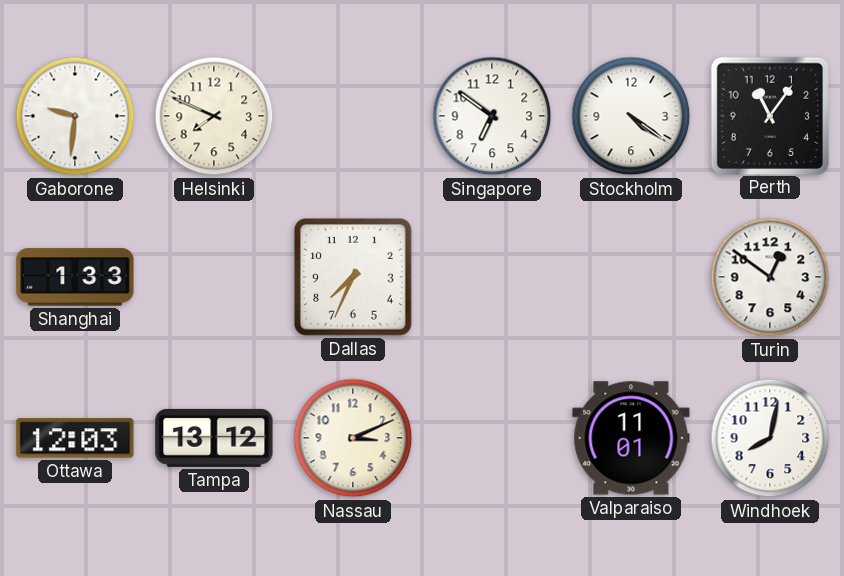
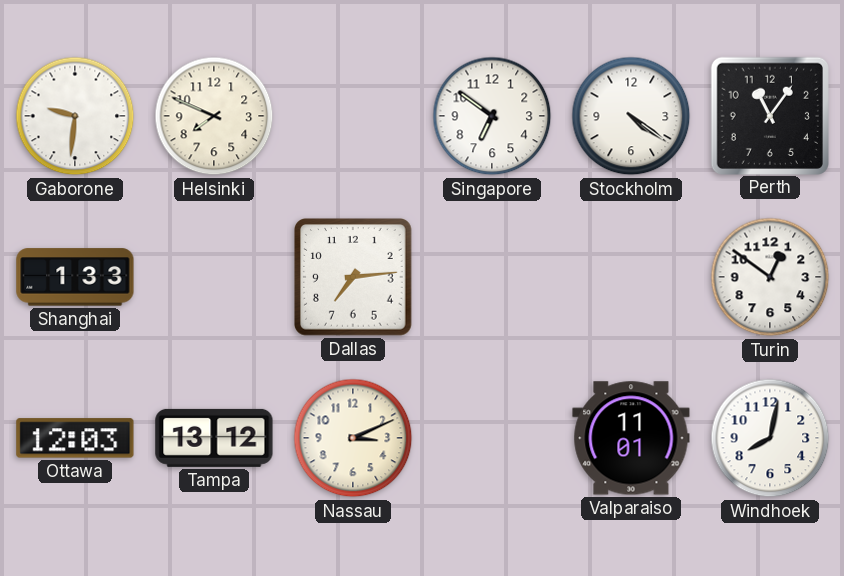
Dallas: 7:34 -> 7:14
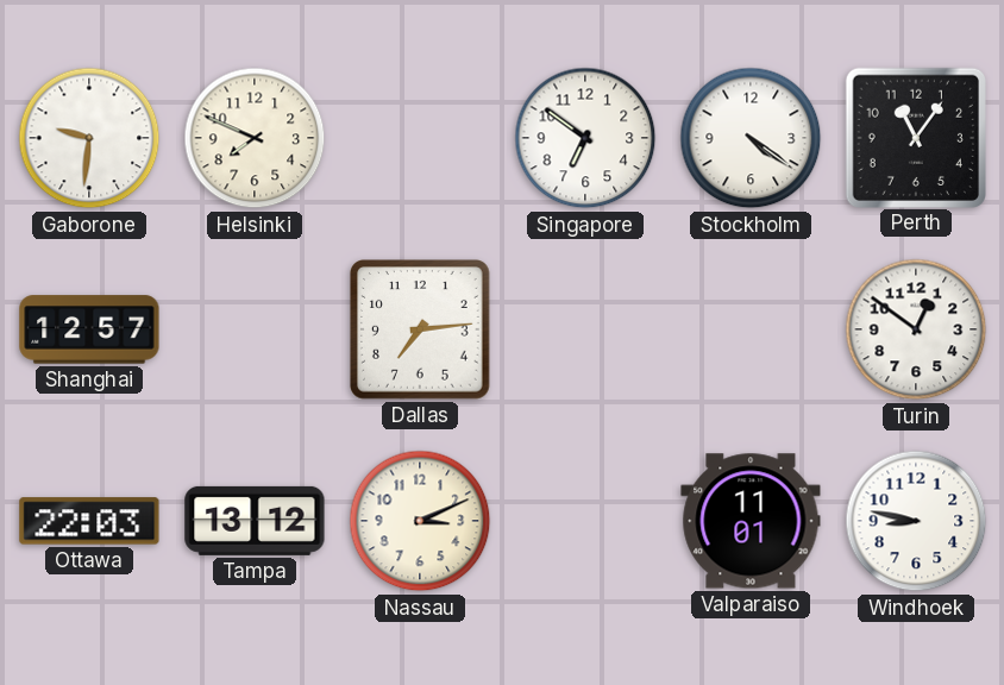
Shanghai: 1:33 -> 12:57
Ottawa: 12:03 -> 22:03
Windhoek: 8:02 -> 8:47
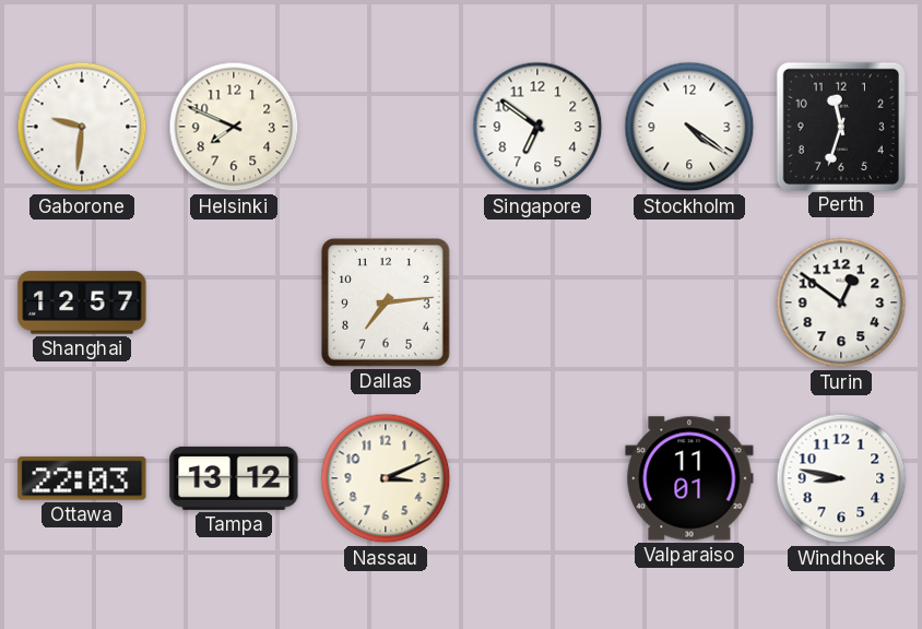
Perth: 11:06 -> 11:33
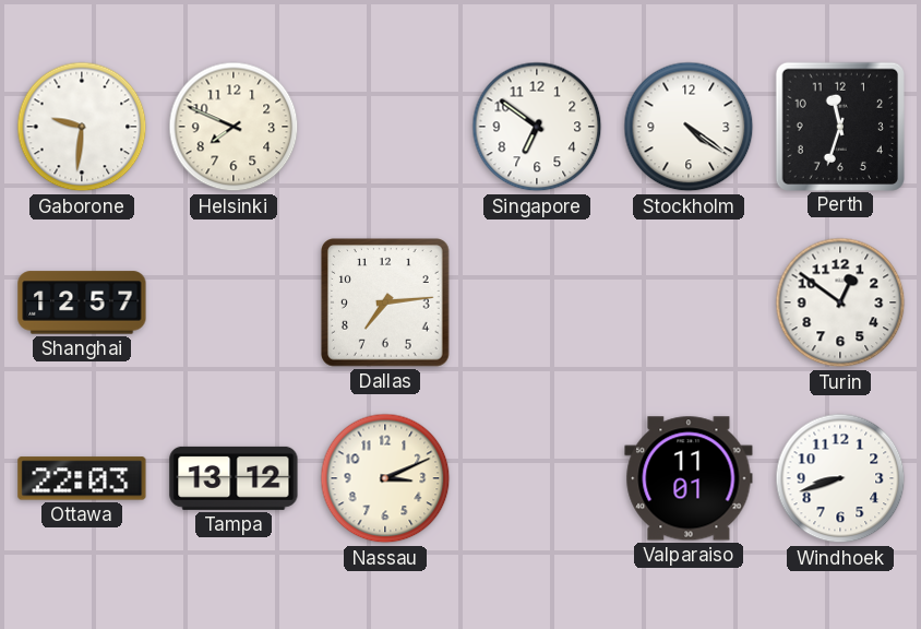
Windhoek: 8:47 -> 8:42
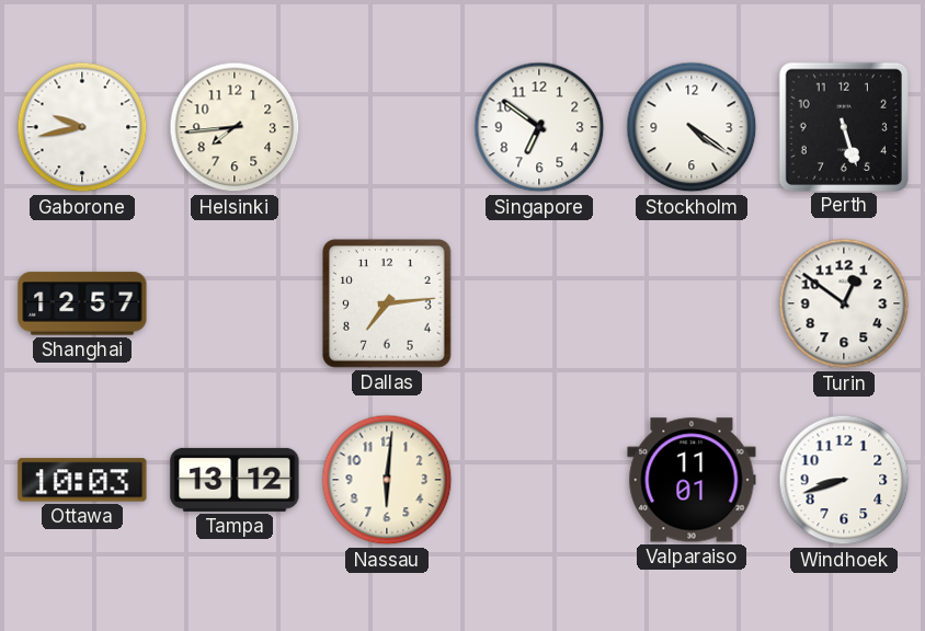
Gaborone: 9:31 -> 9:43
Helsinki: 7:49 -> 7:44
Perth: 11:33 -> 5:27
Ottawa: 22:03 -> 10:03
Nassau: 3:11 -> 6:01
